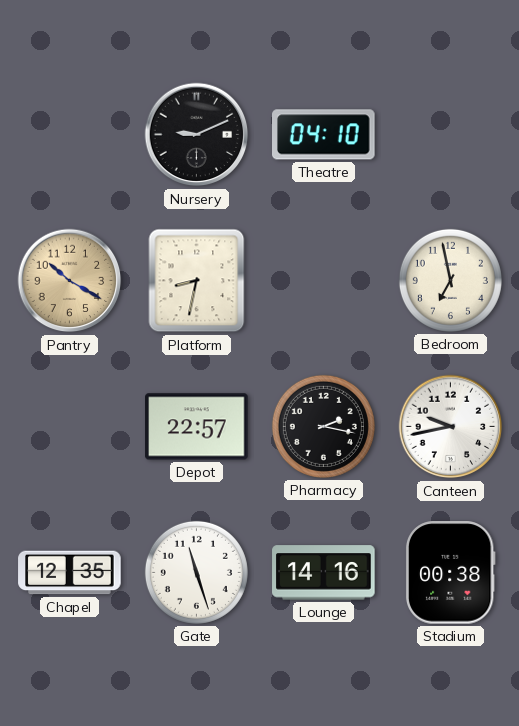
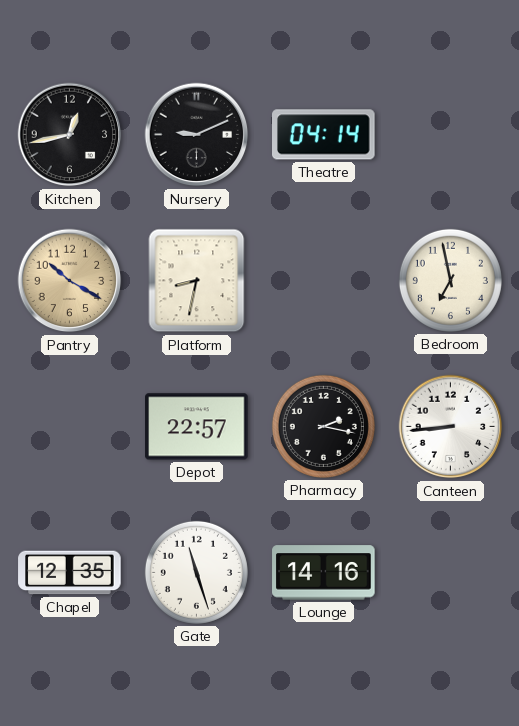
Kitchen: none -> 12:43
Theatre: 04:10 -> 04:14
Canteen: 9:43 -> 8:44
Stadium: 00:38 -> none
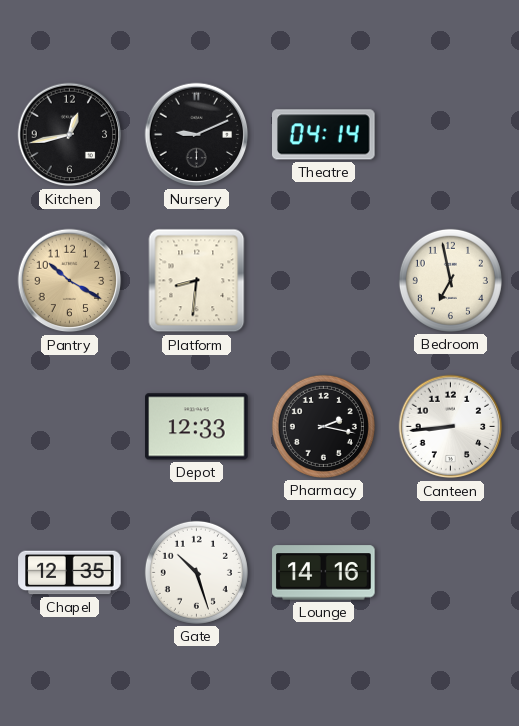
Platform: 8:32 -> 8:31
Depot: 22:57 -> 12:33
Gate: 11:27 -> 10:27
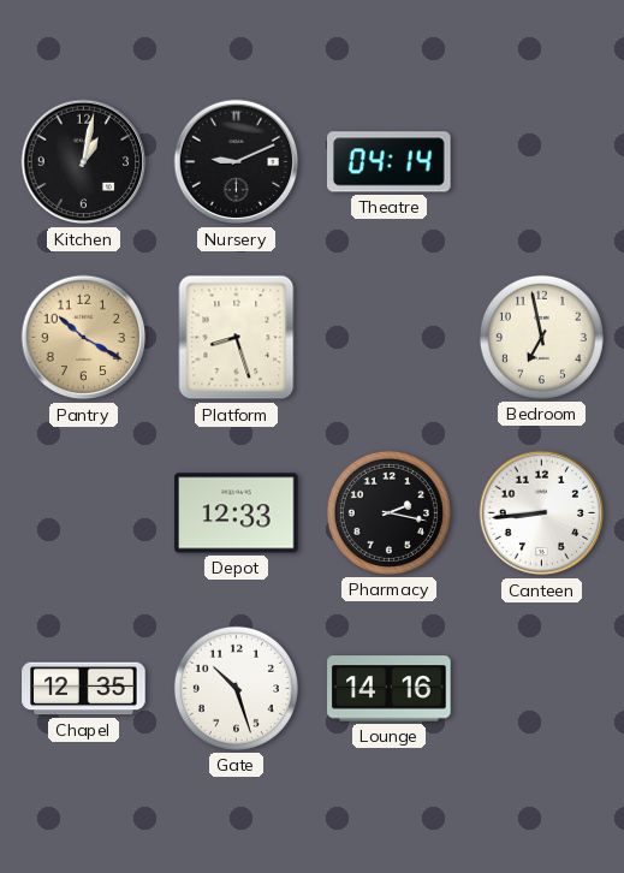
Kitchen: 12:43 -> 1:02
Platform: 8:31 -> 8:27
